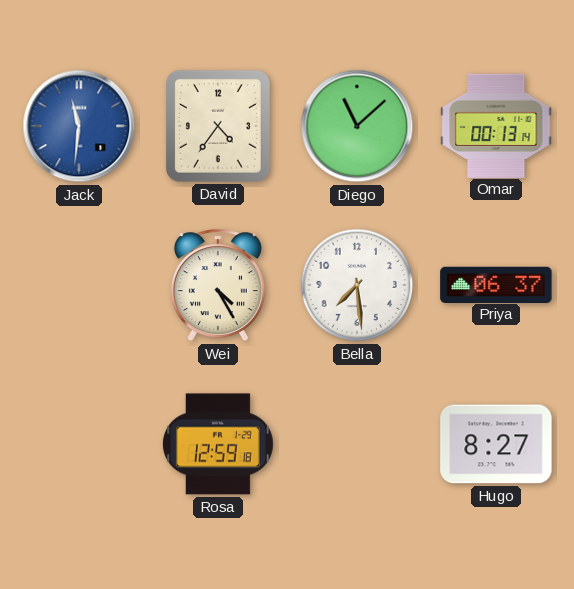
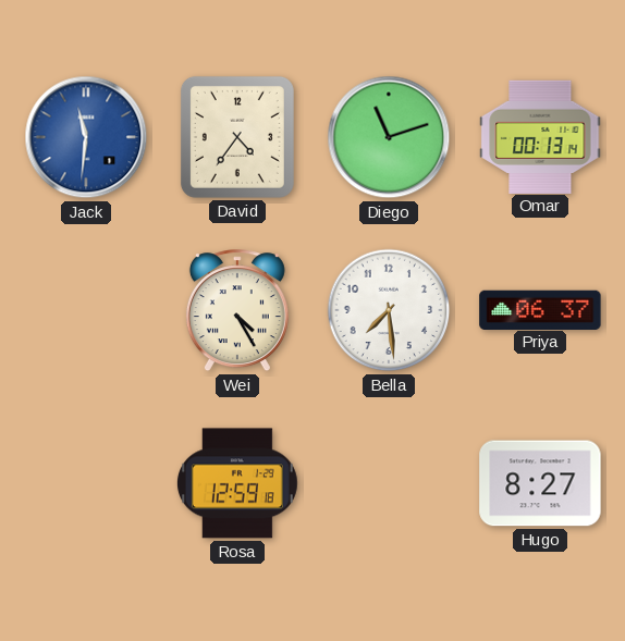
Diego: 11:08 -> 11:12
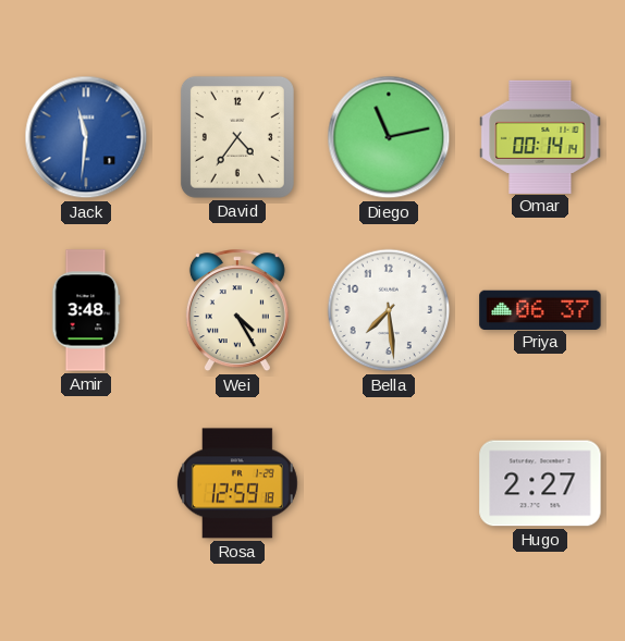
Diego: 11:12 -> 11:13
Omar: 00:13 -> 00:14
Amir: none -> 3:48
Hugo: 8:27 -> 2:27
